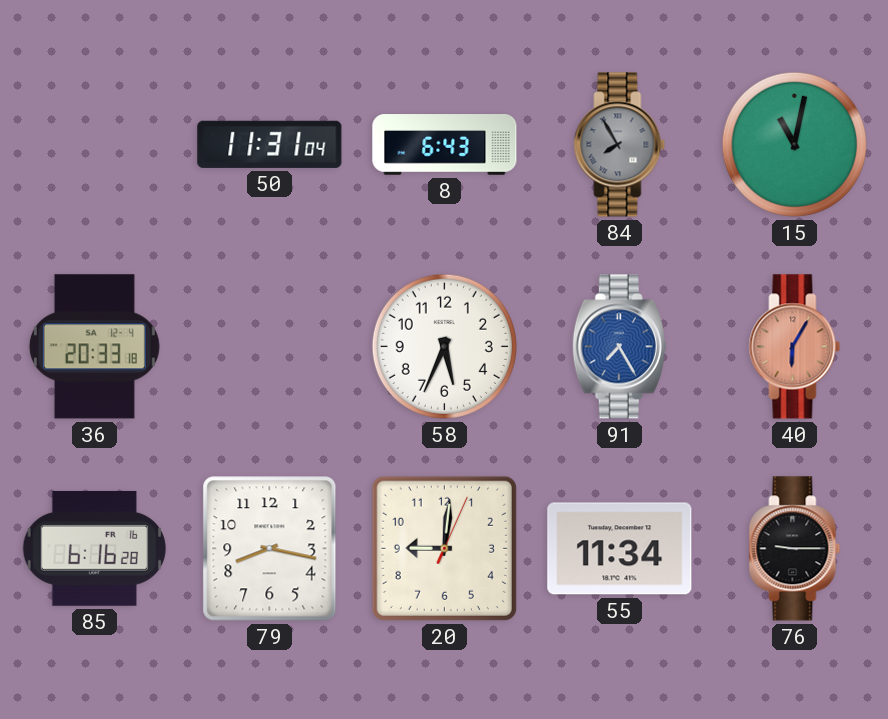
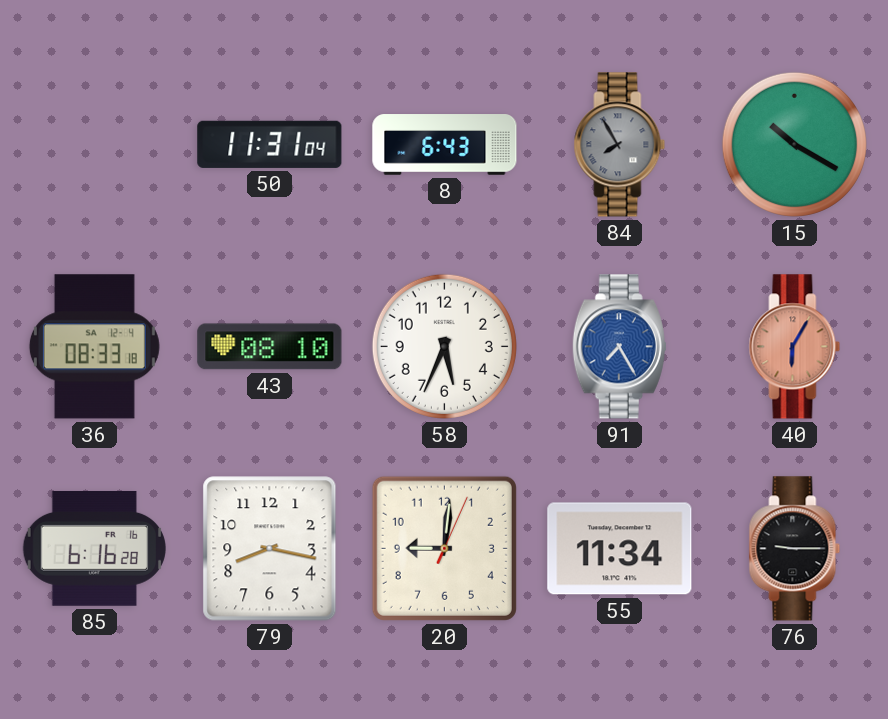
15: 11:02 -> 10:20
36: 20:33 -> 08:33
43: none -> 08:10
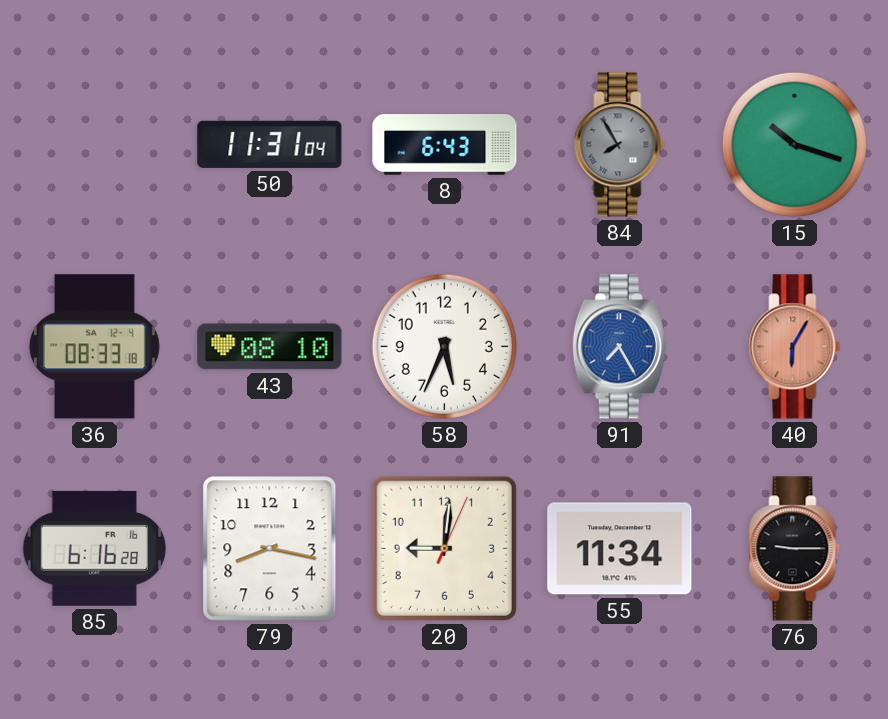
15: 10:20 -> 10:18
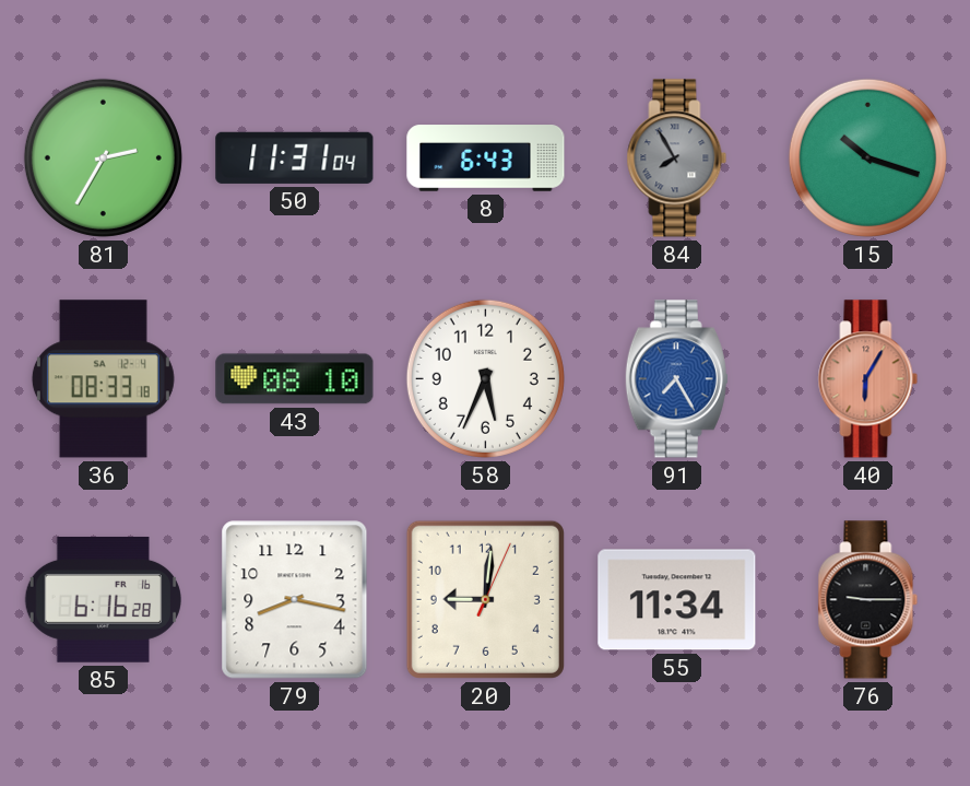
81: none -> 2:35
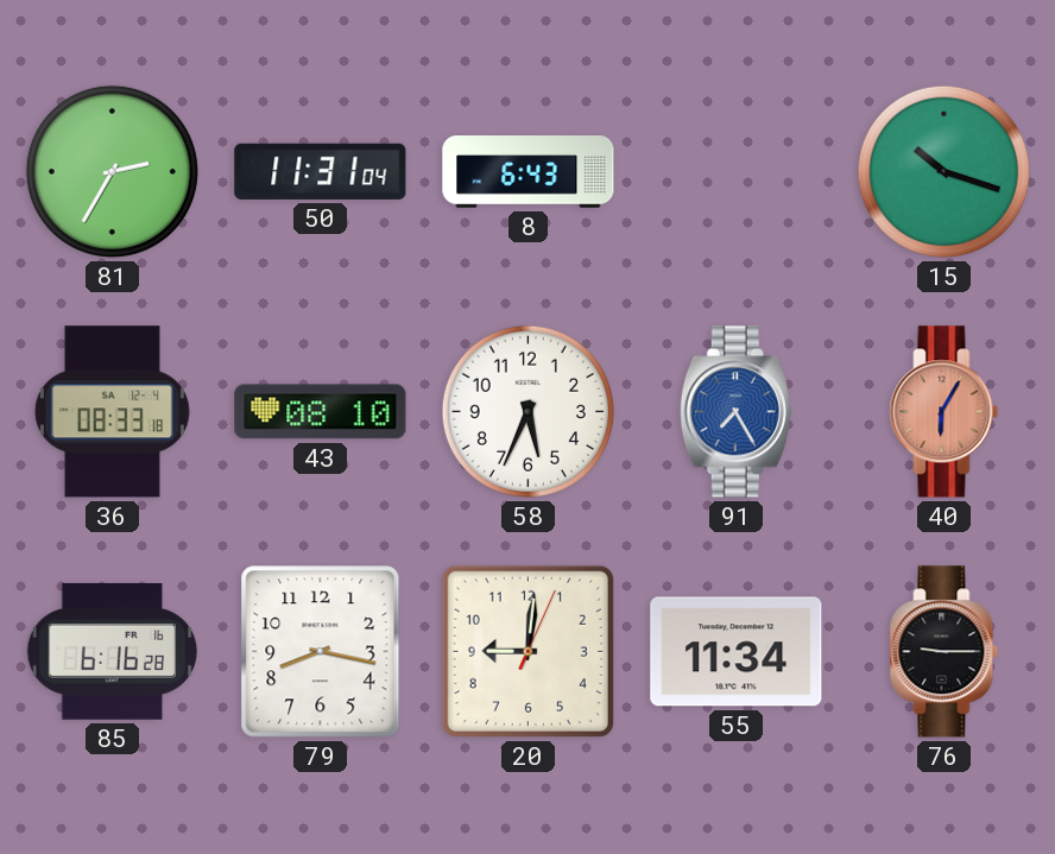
84: 7:55 -> none
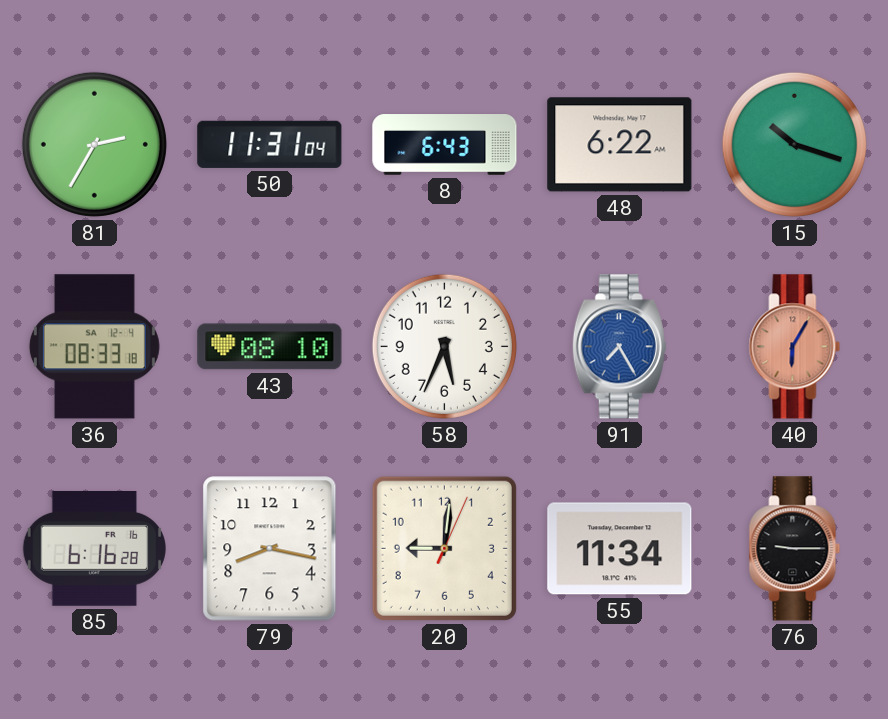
48: none -> 6:22
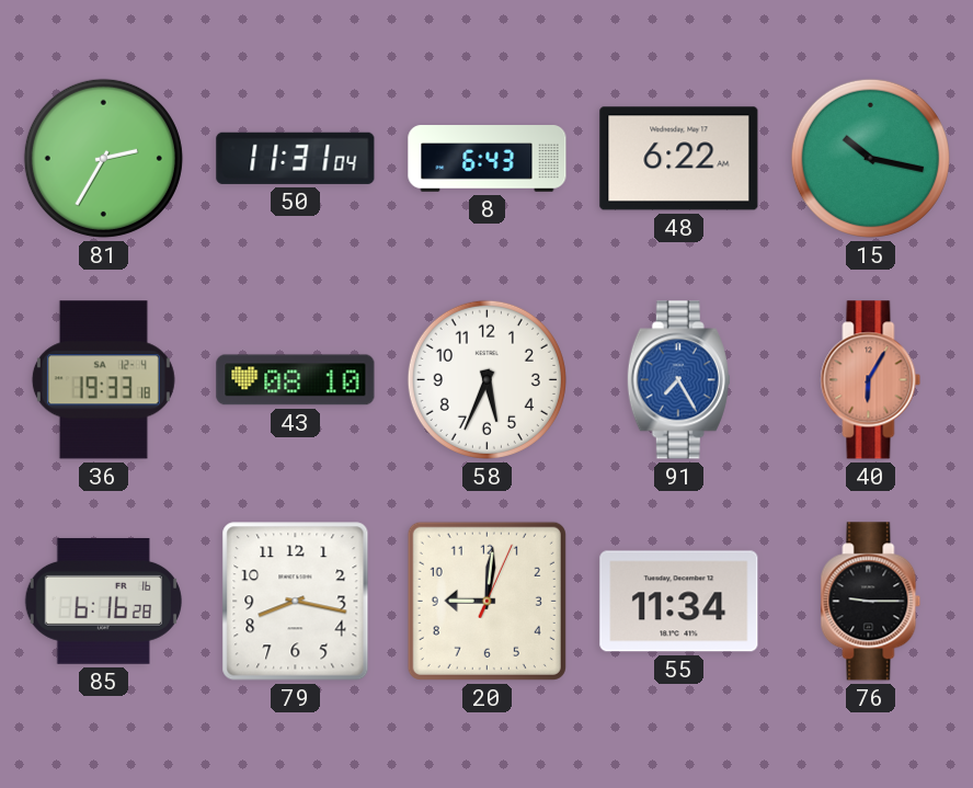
15: 10:18 -> 10:17
36: 08:33 -> 19:33
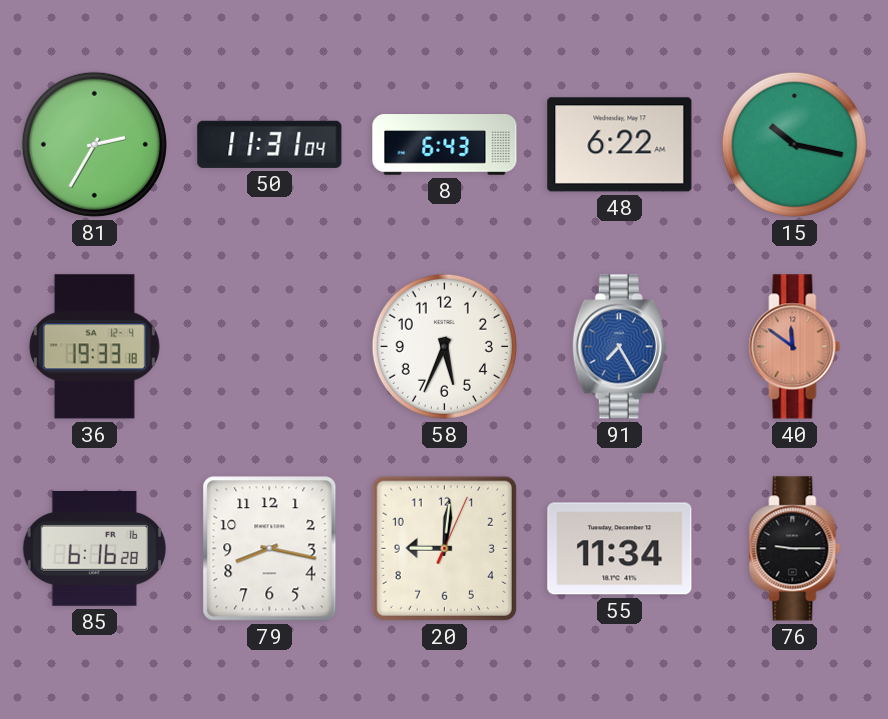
43: 08:10 -> none
40: 6:05 -> 11:51
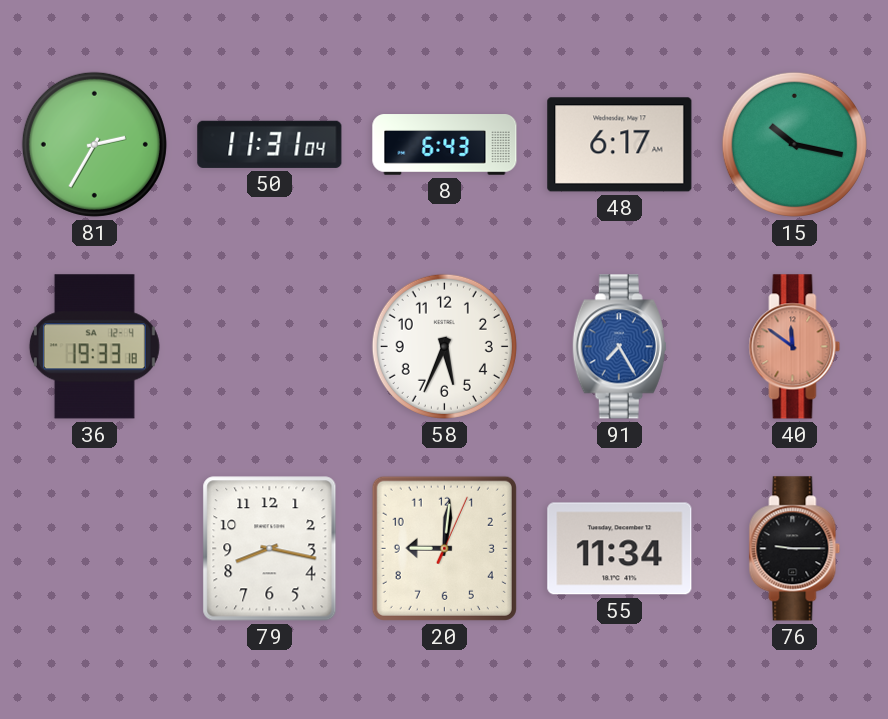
48: 6:22 -> 6:17
85: 6:16 -> none
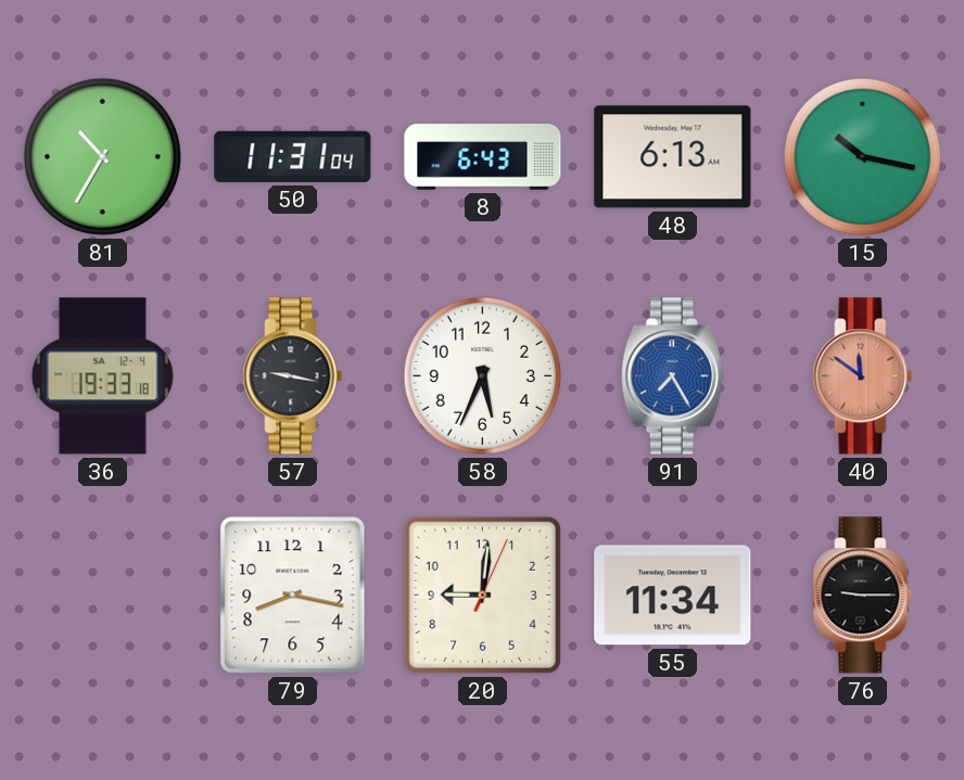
81: 2:35 -> 10:35
48: 6:17 -> 6:13
57: none -> 9:17
